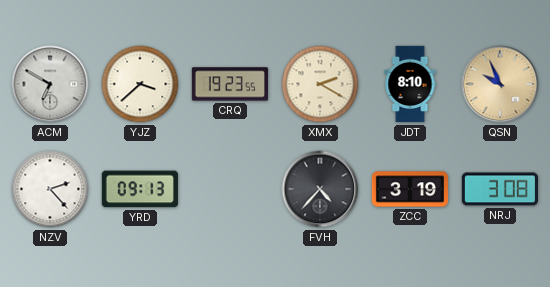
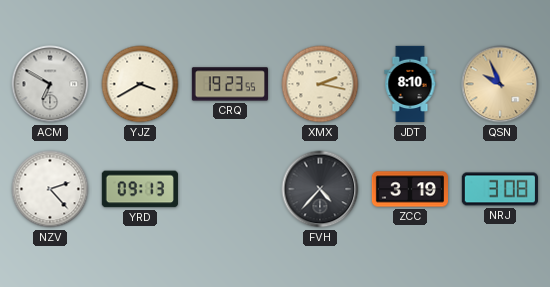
YJZ: 3:38 -> 3:40
XMX: 2:20 -> 2:17
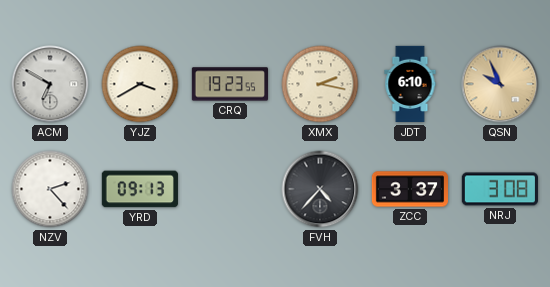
JDT: 8:10 -> 6:10
ZCC: 3:19 -> 3:37
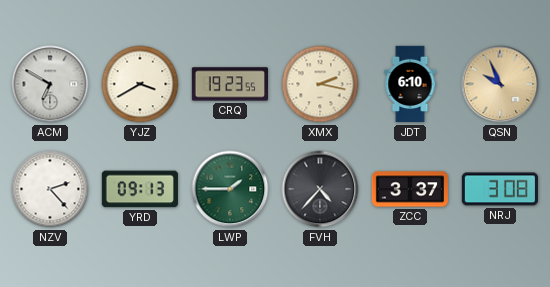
LWP: none -> 1:45
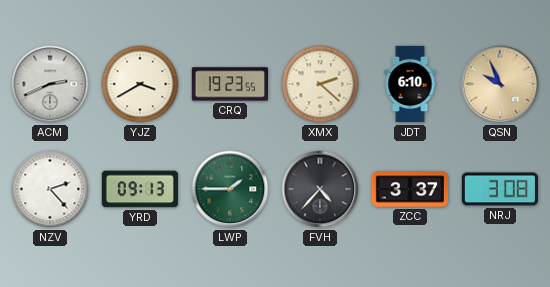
ACM: 6:50 -> 2:41
XMX: 2:17 -> 2:22
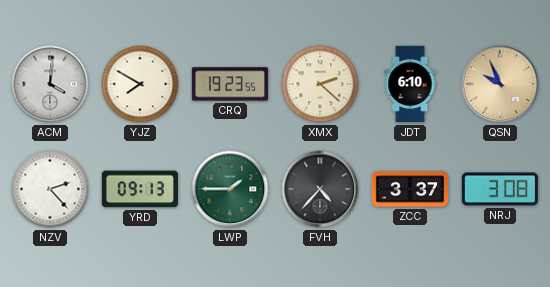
ACM: 2:41 -> 4:01
YJZ: 3:40 -> 7:50
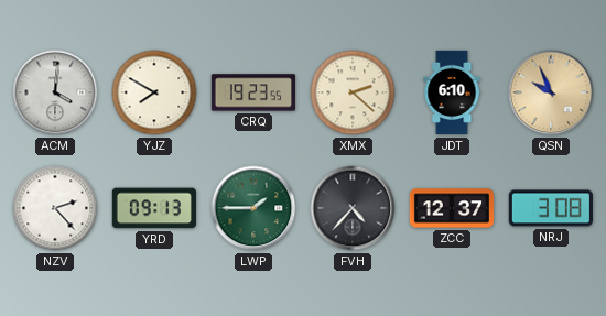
ZCC: 3:37 -> 12:37
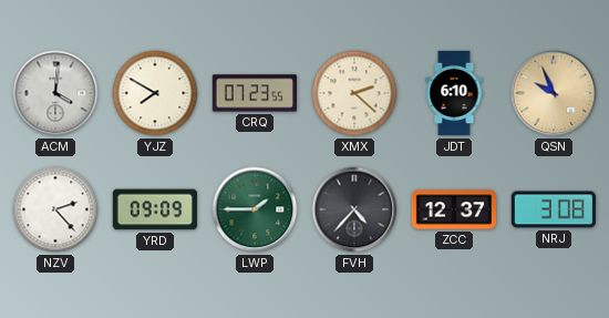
CRQ: 19:23 -> 07:23
YRD: 09:13 -> 09:09
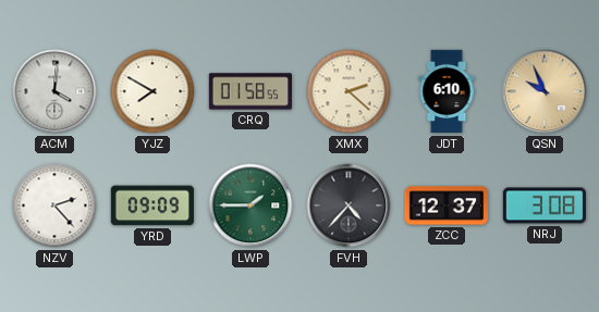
CRQ: 07:23 -> 01:58
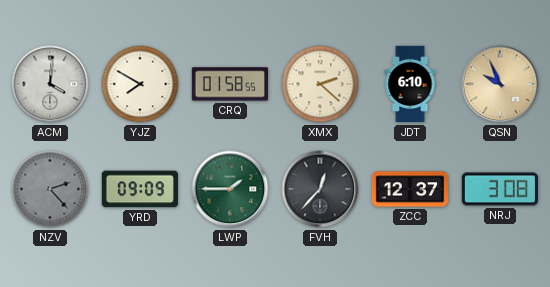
NZV dial: white -> grey
FVH: 4:37 -> 12:37
